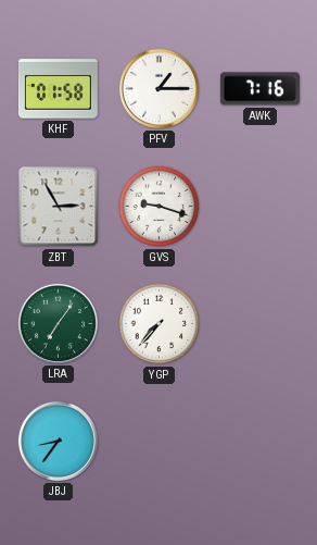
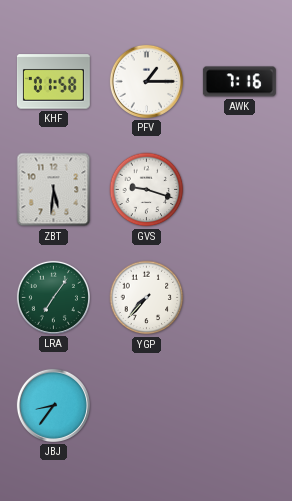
ZBT: 2:55 -> 5:31
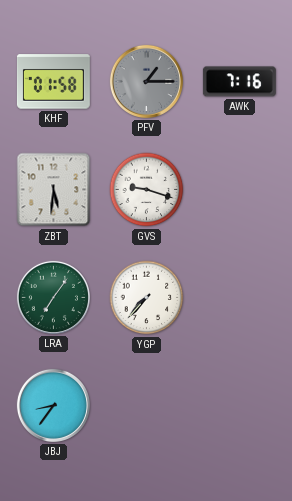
PFV dial: white -> grey
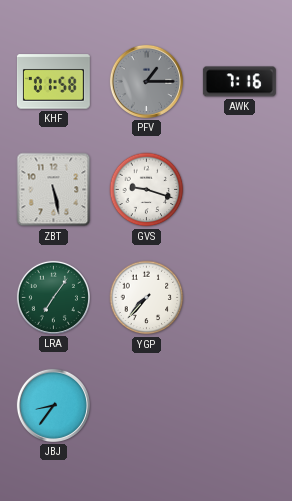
ZBT: 5:31 -> 5:28
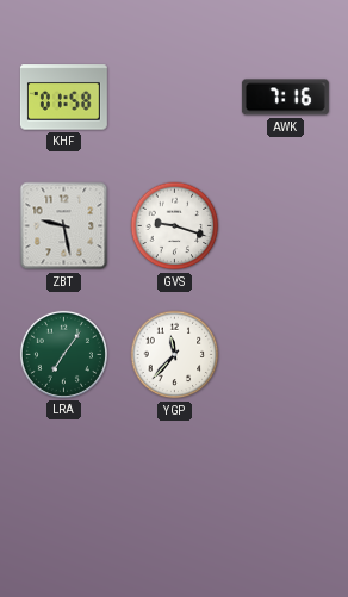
PFV: 1:15 -> none
ZBT: 5:28 -> 9:28
YGP: 7:37 -> 11:37
JBJ: 8:36 -> none
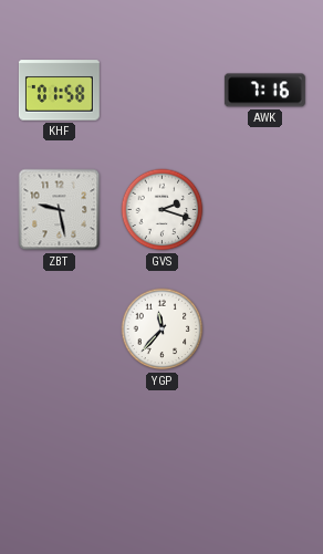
GVS: 9:18 -> 2:18
LRA: 7:06 -> none
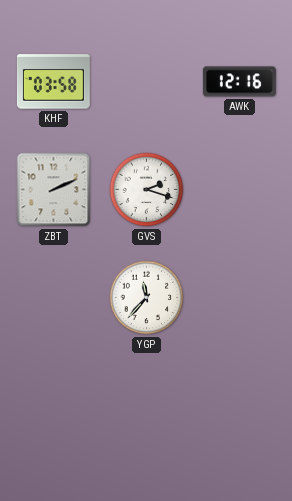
KHF: 01:58 -> 03:58
AWK: 7:16 -> 12:16
ZBT: 9:28 -> 2:11
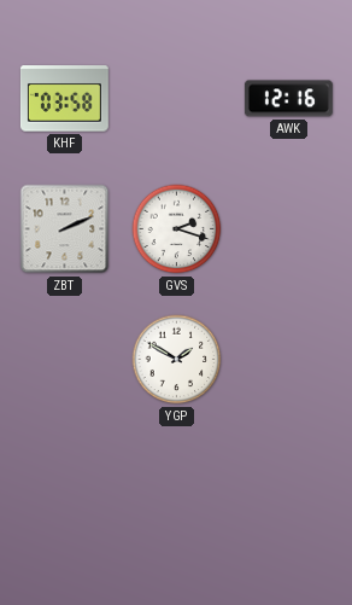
YGP: 11:37 -> 1:50
